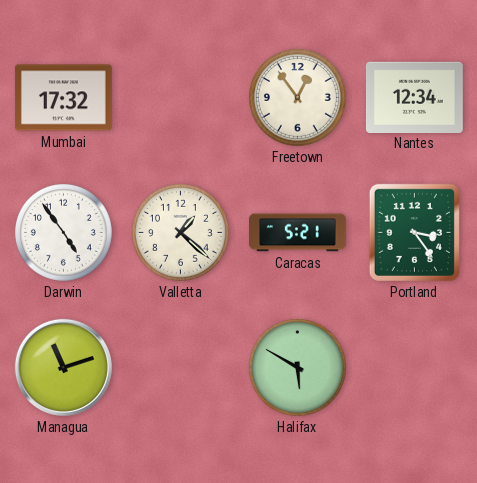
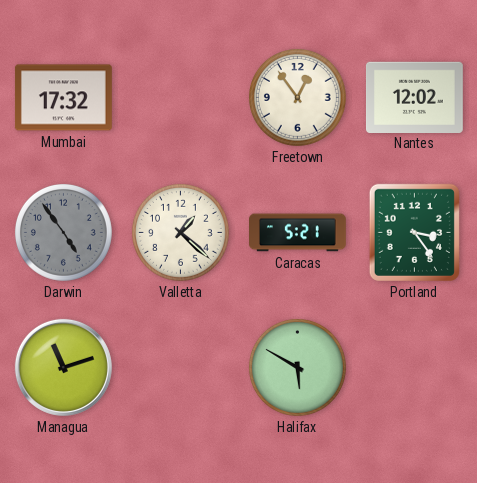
Nantes: 12:34 -> 12:02
Darwin dial: white -> grey
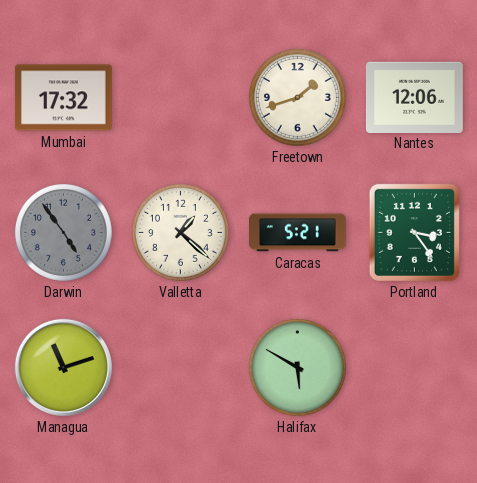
Freetown: 12:54 -> 1:42
Nantes: 12:02 -> 12:06
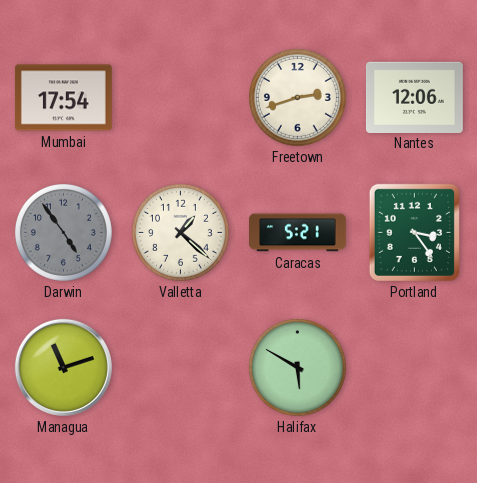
Mumbai: 17:32 -> 17:54
Freetown: 1:42 -> 2:42
